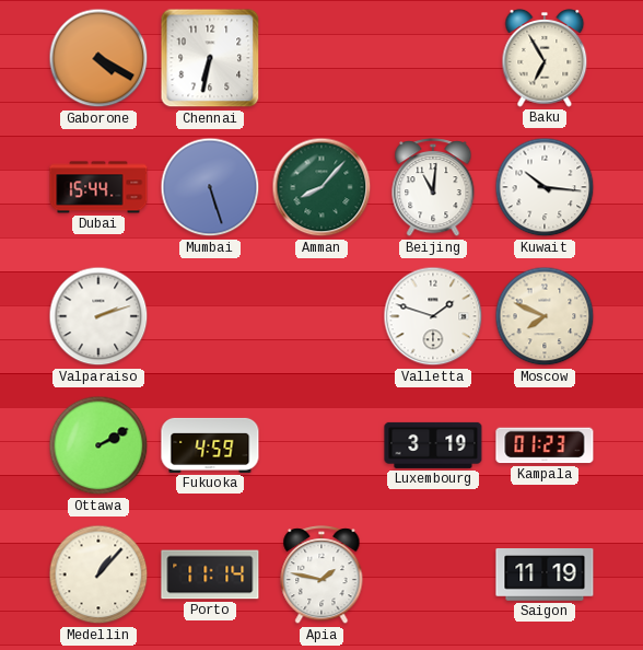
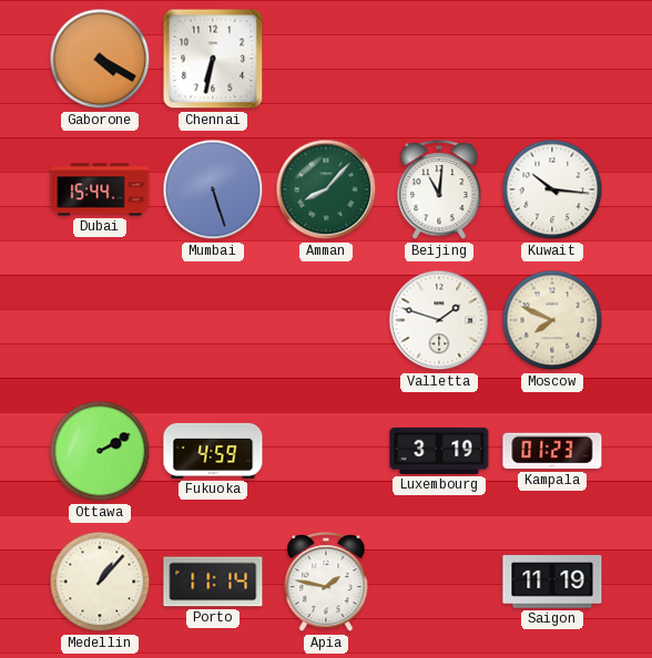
Baku: 6:55 -> none
Valparaiso: 2:12 -> none
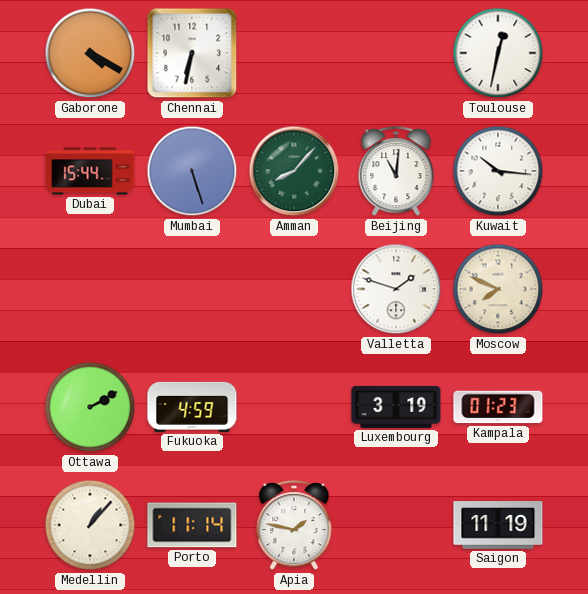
Toulouse: none -> 12:32
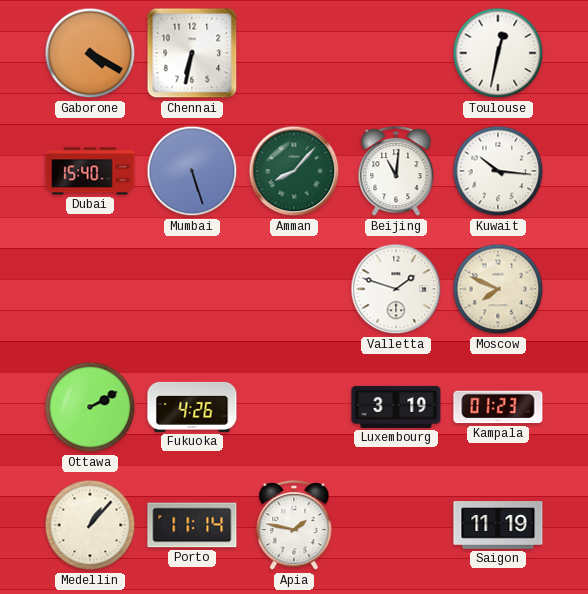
Dubai: 15:44 -> 15:40
Fukuoka: 4:59 -> 4:26
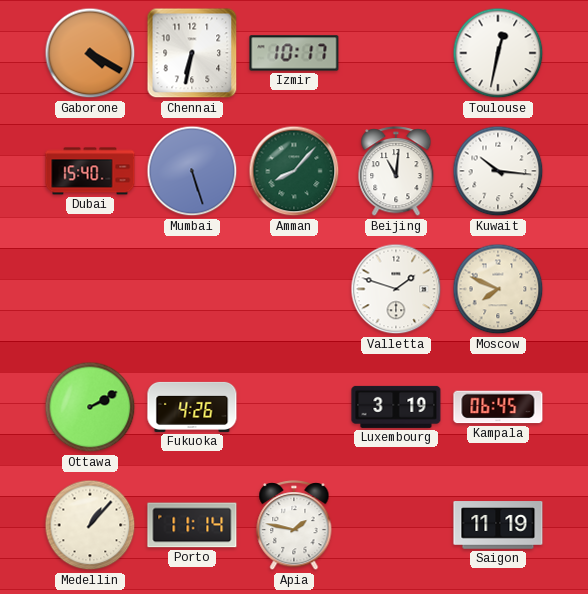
Izmir: none -> 10:17
Kampala: 01:23 -> 06:45
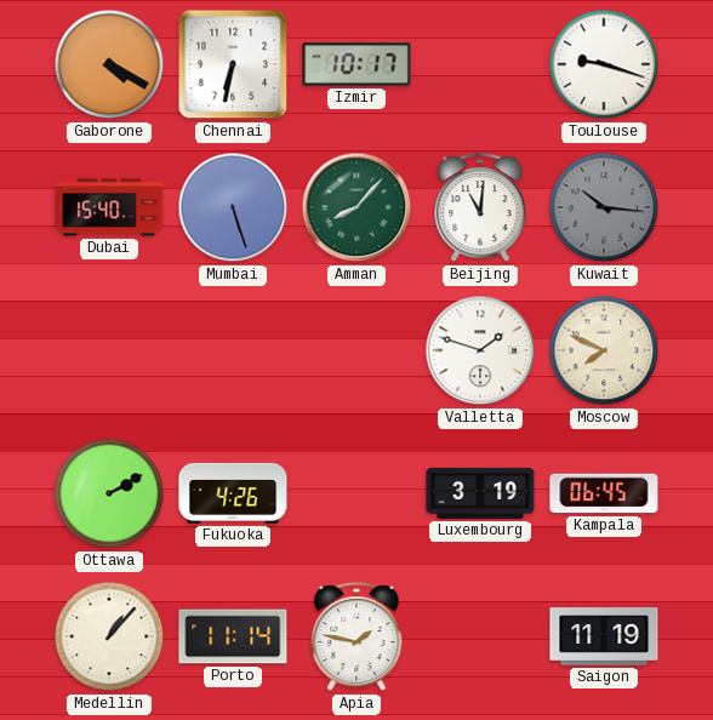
Toulouse: 12:32 -> 9:18
Kuwait dial: white -> grey
